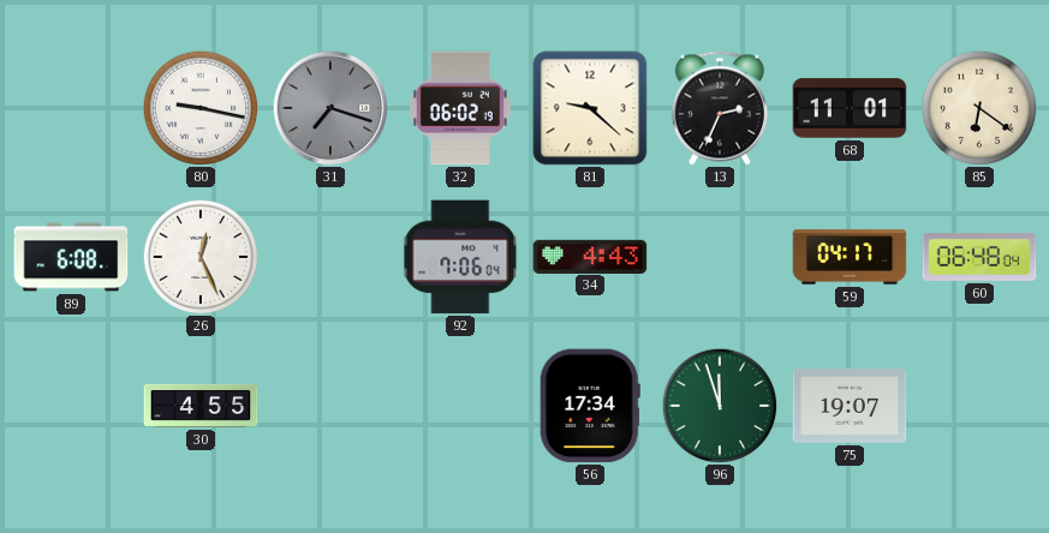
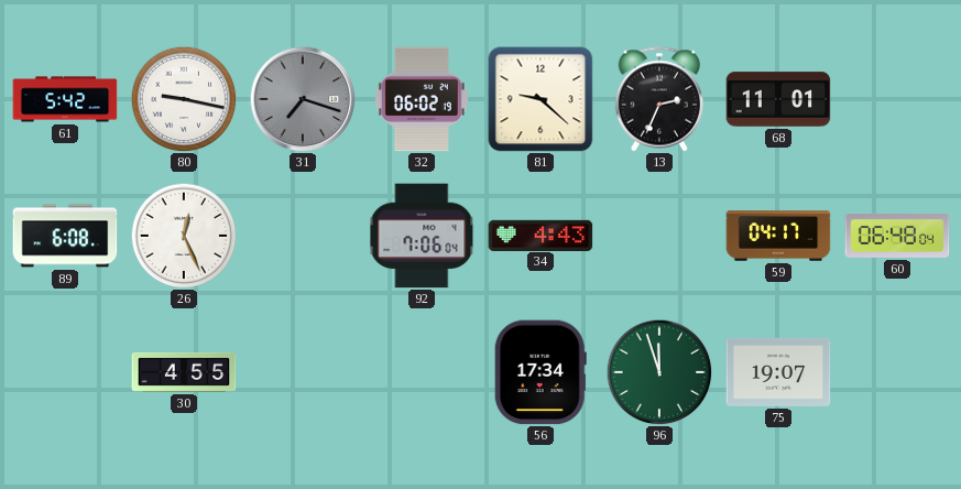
61: none -> 5:42
85: 6:21 -> none
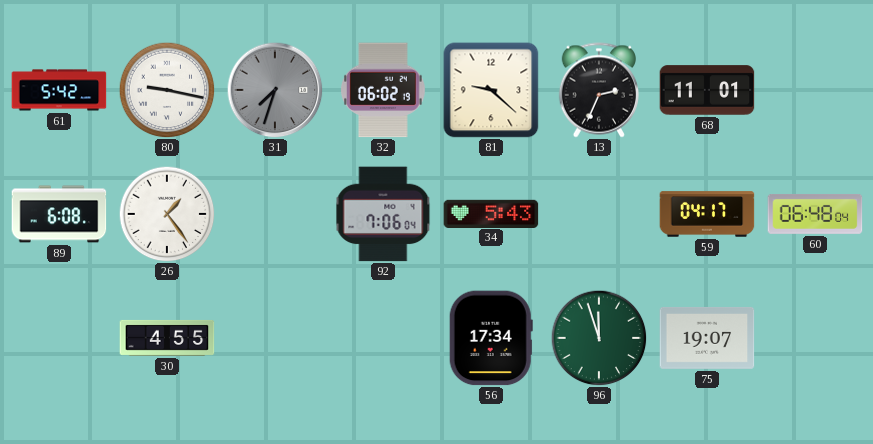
31: 7:18 -> 7:33
26: 12:26 -> 1:24
34: 4:43 -> 5:43
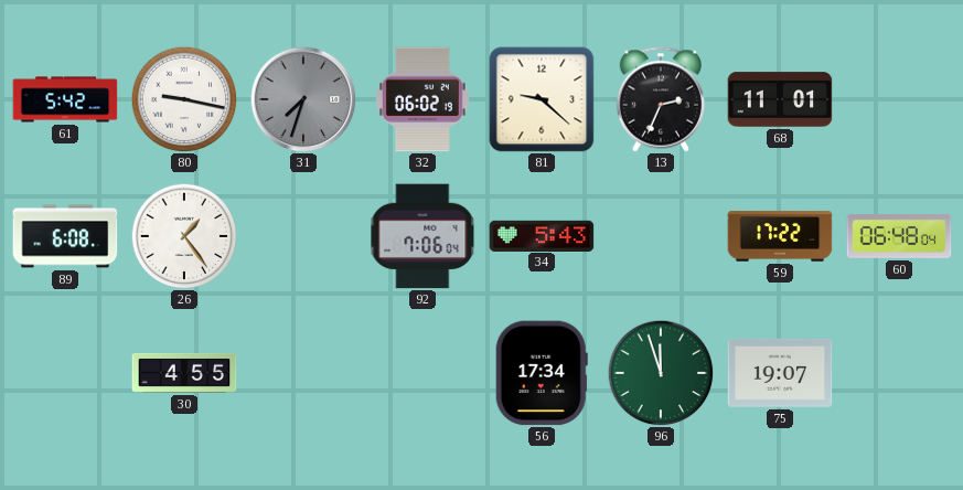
59: 04:17 -> 17:22
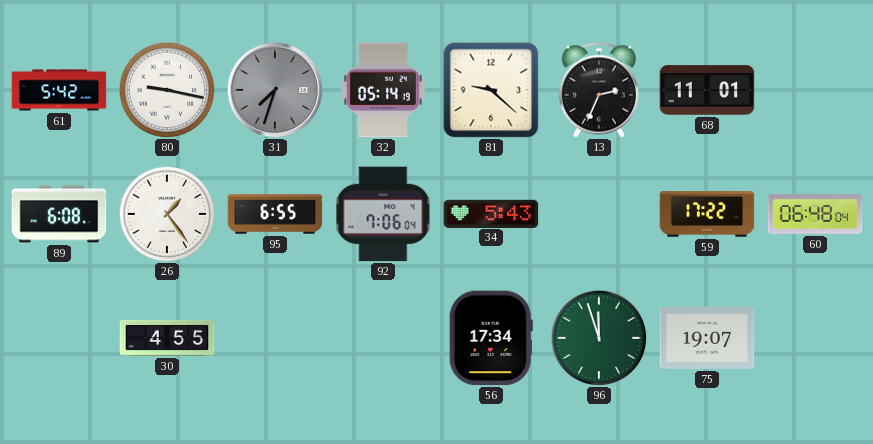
32: 06:02 -> 05:14
95: none -> 6:55
